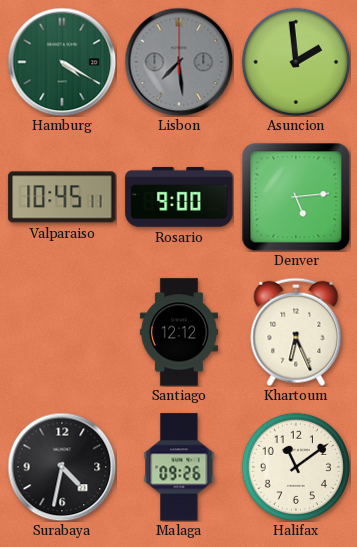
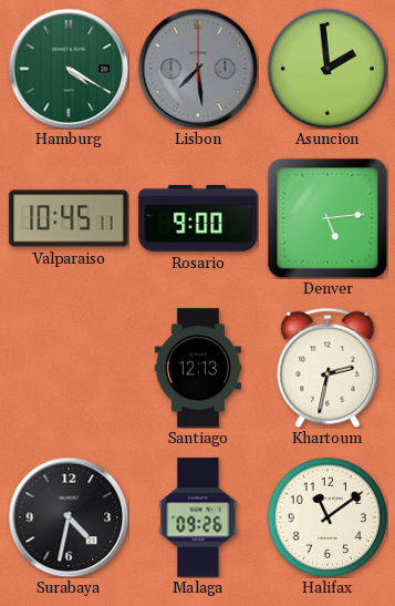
Santiago: 12:12 -> 12:13
Khartoum: 6:26 -> 2:32
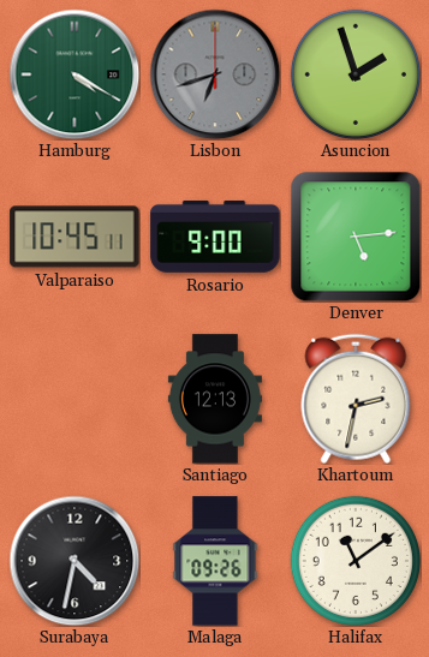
Lisbon: 7:29 -> 6:42
Asuncion: 1:59 -> 1:57
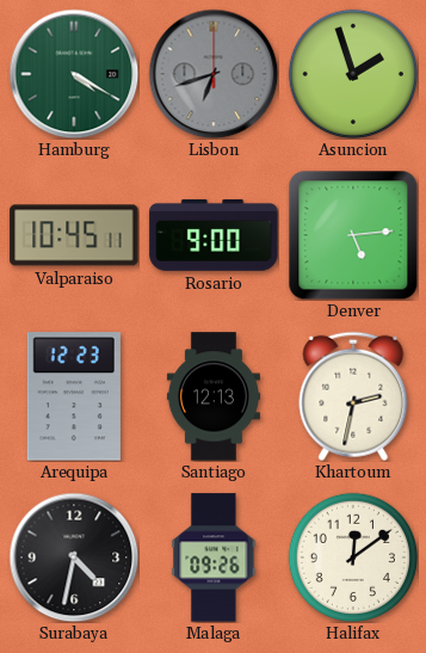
Arequipa: none -> 12:23
Halifax: 11:09 -> 12:09
